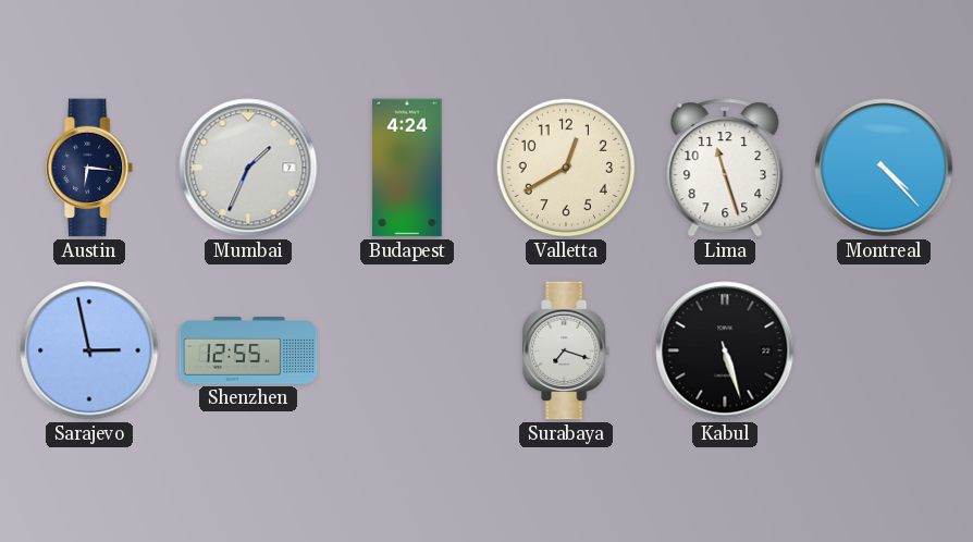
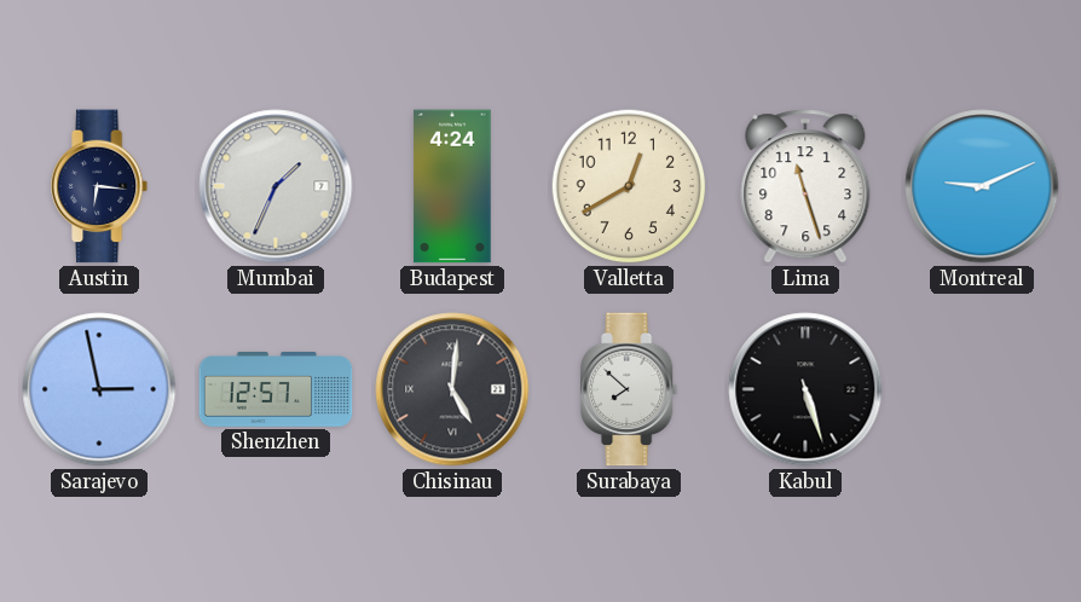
Montreal: 4:23 -> 9:11
Shenzhen: 12:55 -> 12:57
Chisinau: none -> 5:01
Surabaya: 7:18 -> 7:52
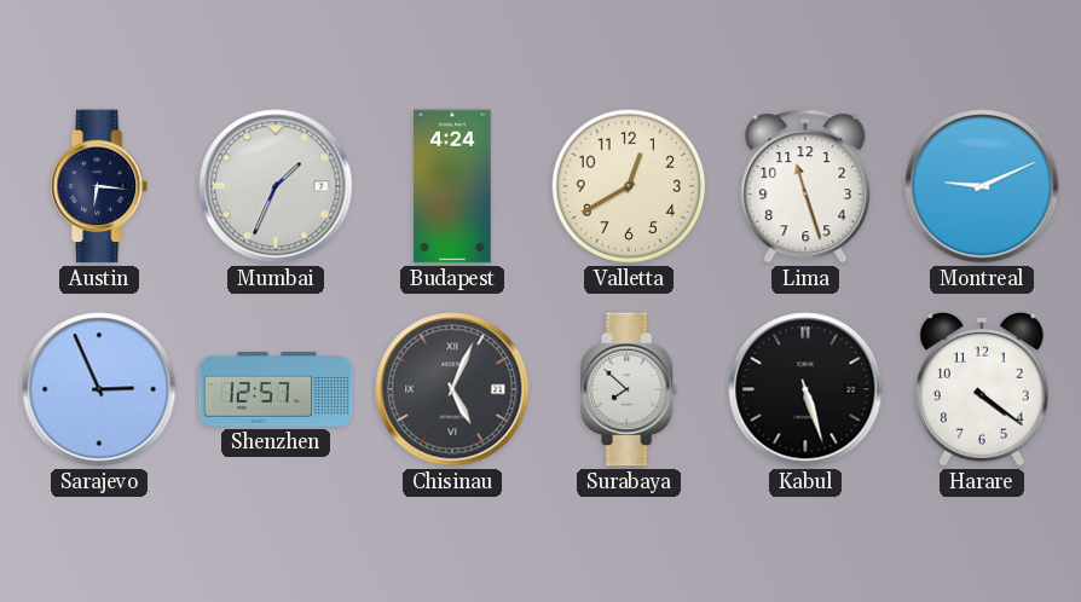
Sarajevo: 2:58 -> 2:56
Chisinau: 5:01 -> 5:04
Harare: none -> 4:21
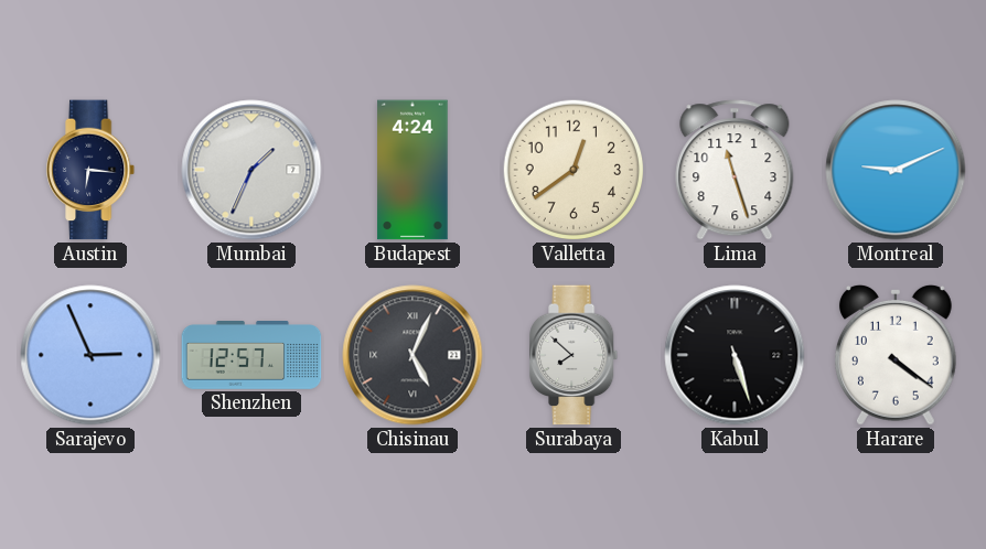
Valletta: 12:40 -> 12:39
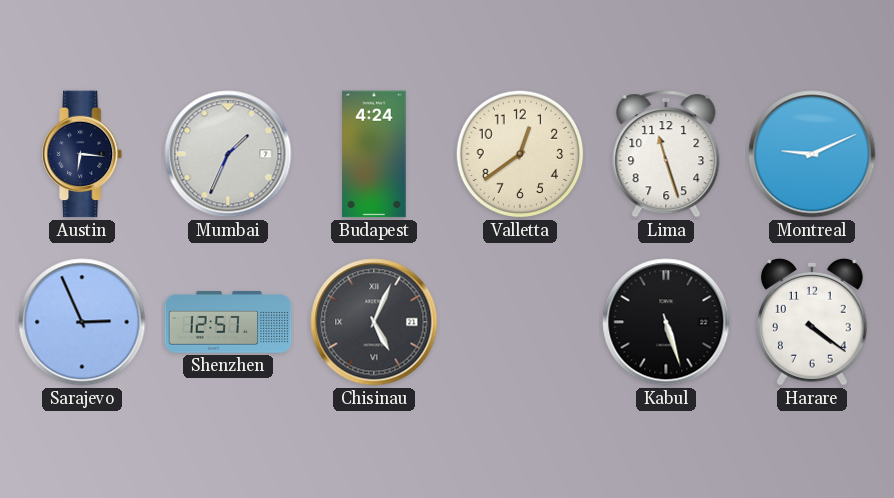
Surabaya: 7:52 -> none
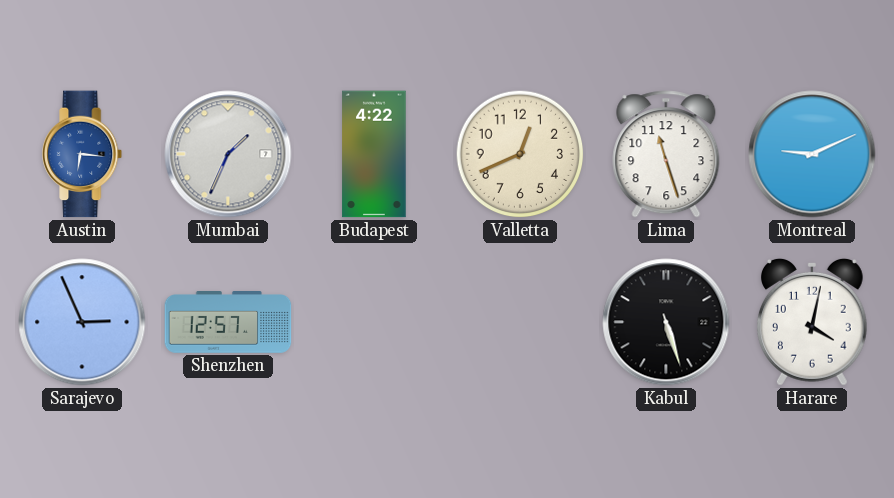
Austin dial: navy -> blue
Budapest: 4:24 -> 4:22
Valletta: 12:39 -> 12:41
Chisinau: 5:04 -> none
Harare: 4:21 -> 4:02
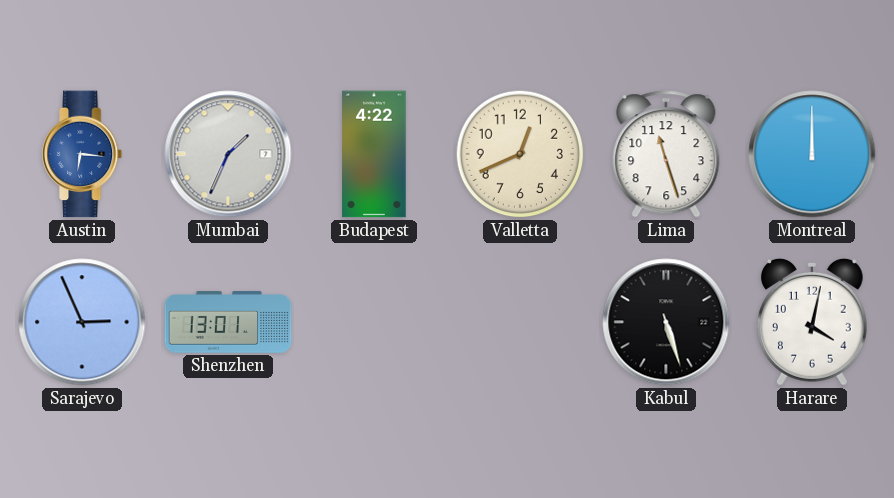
Montreal: 9:11 -> 12:00
Shenzhen: 12:57 -> 13:01
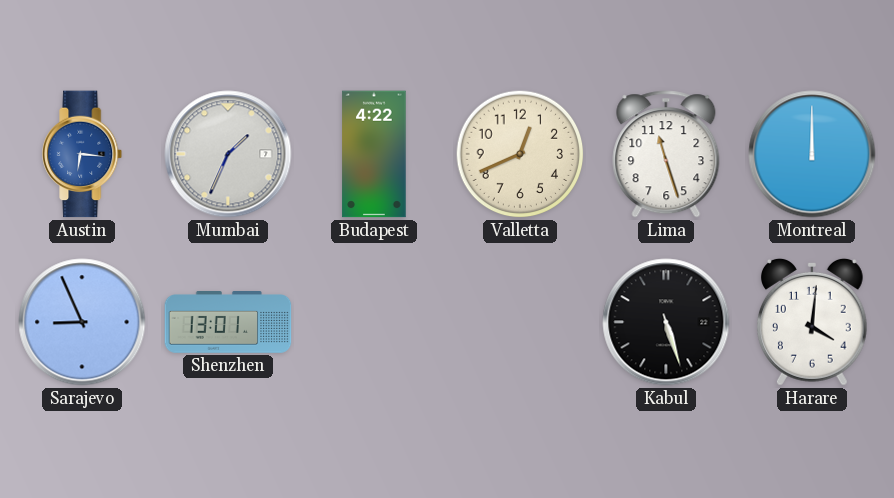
Sarajevo: 2:56 -> 8:56
Harare: 4:02 -> 4:01
